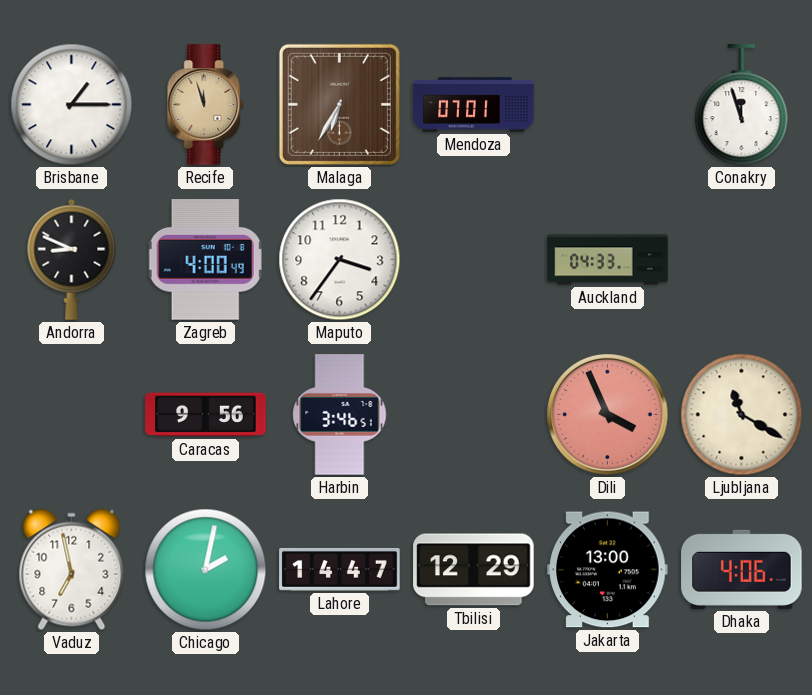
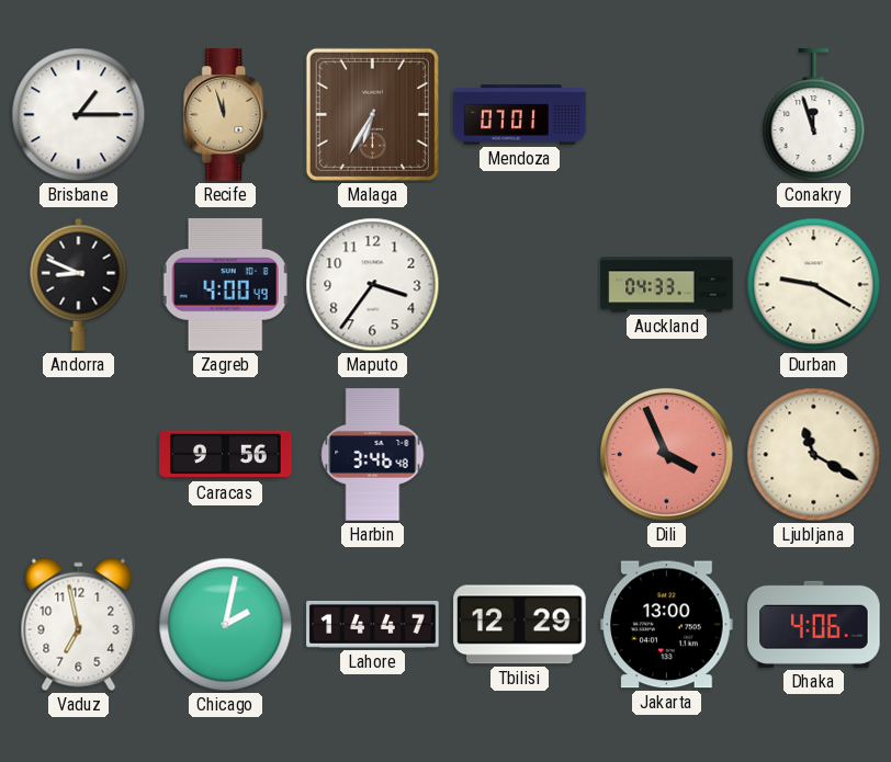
Durban: none -> 9:20
Harbin: 3:46:51 -> 3:46:48
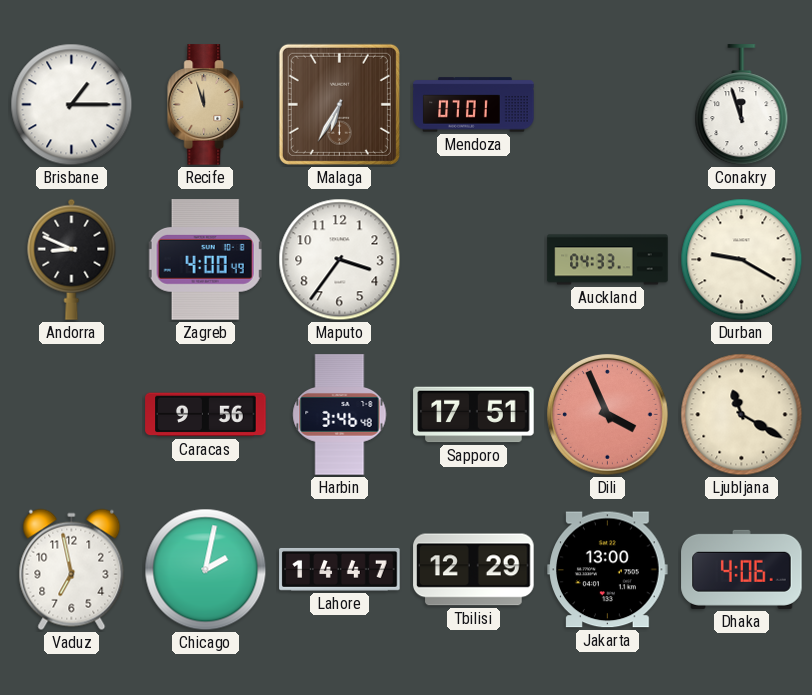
Sapporo: none -> 17:51
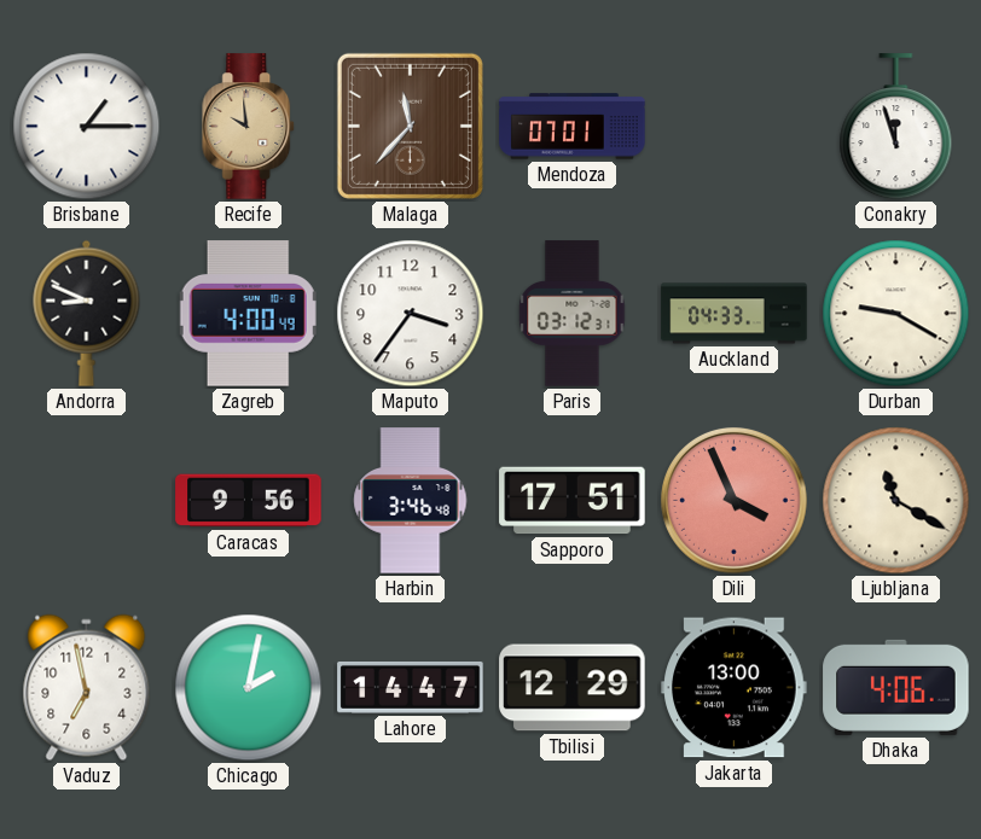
Recife: 11:57 -> 9:59
Malaga: 6:35 -> 11:37
Paris: none -> 03:12
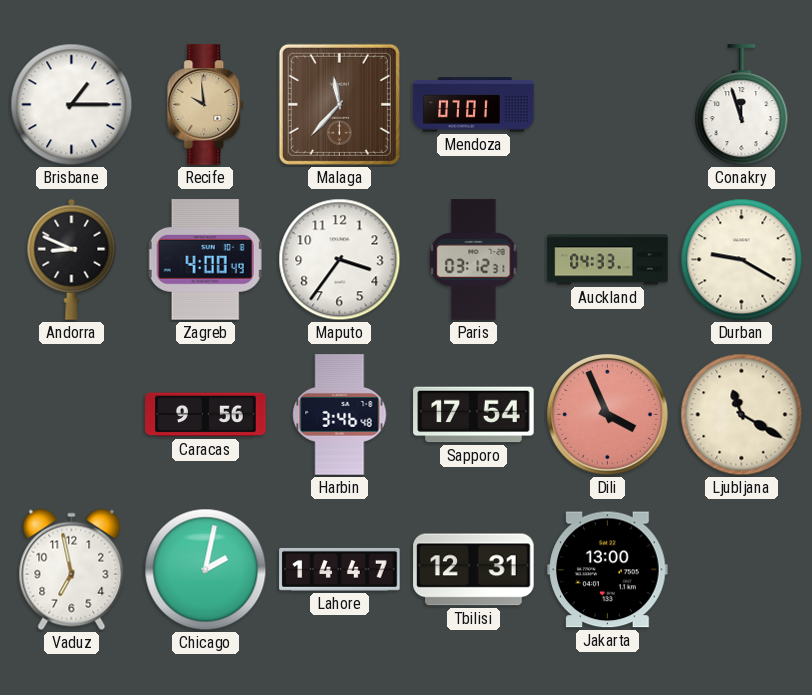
Sapporo: 17:51 -> 17:54
Tbilisi: 12:29 -> 12:31
Dhaka: 4:06 -> none
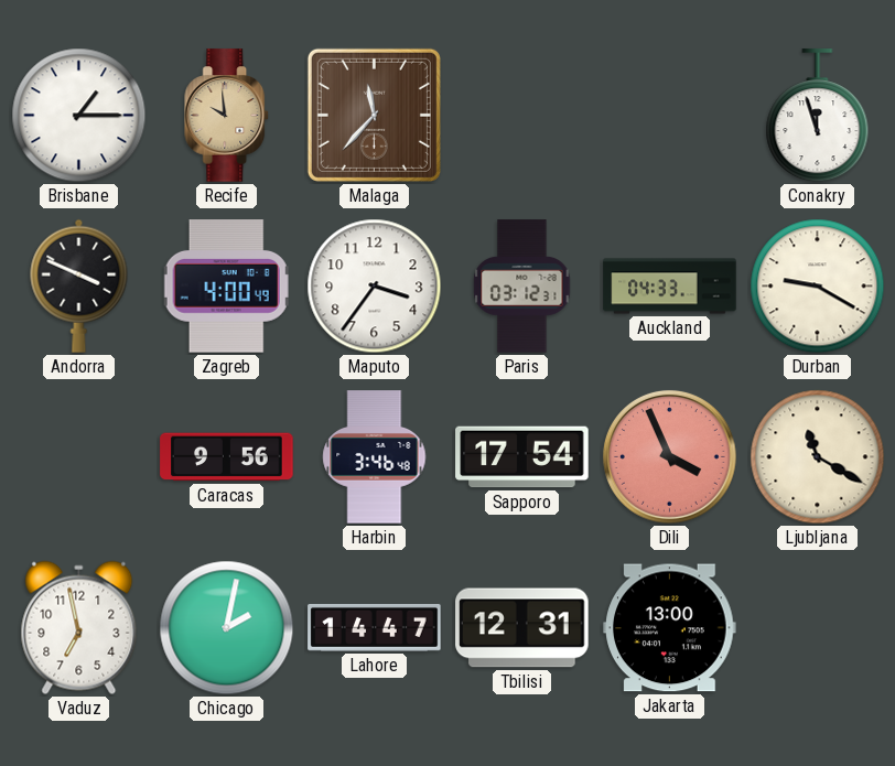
Mendoza: 07:01 -> none
Andorra: 8:49 -> 3:49
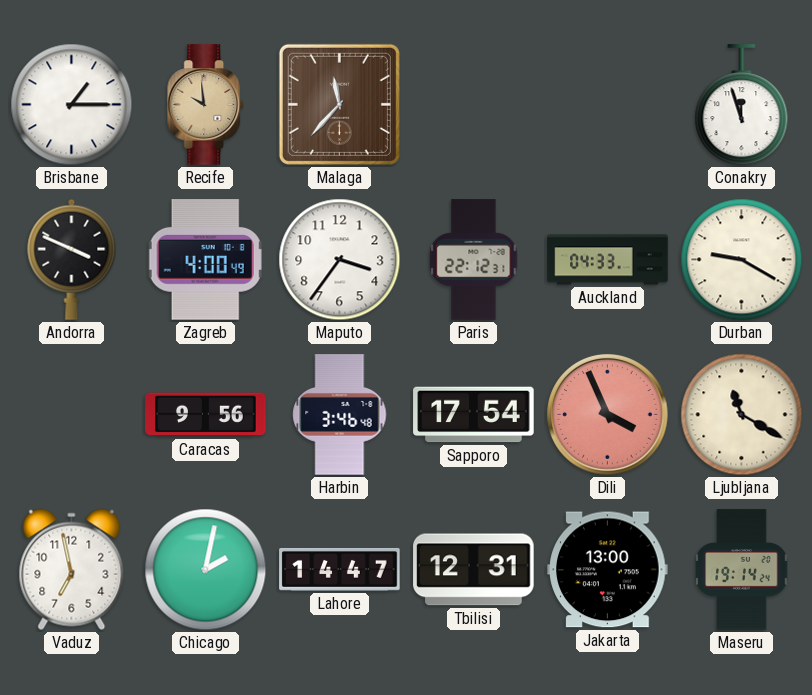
Paris: 03:12 -> 22:12
Maseru: none -> 19:14
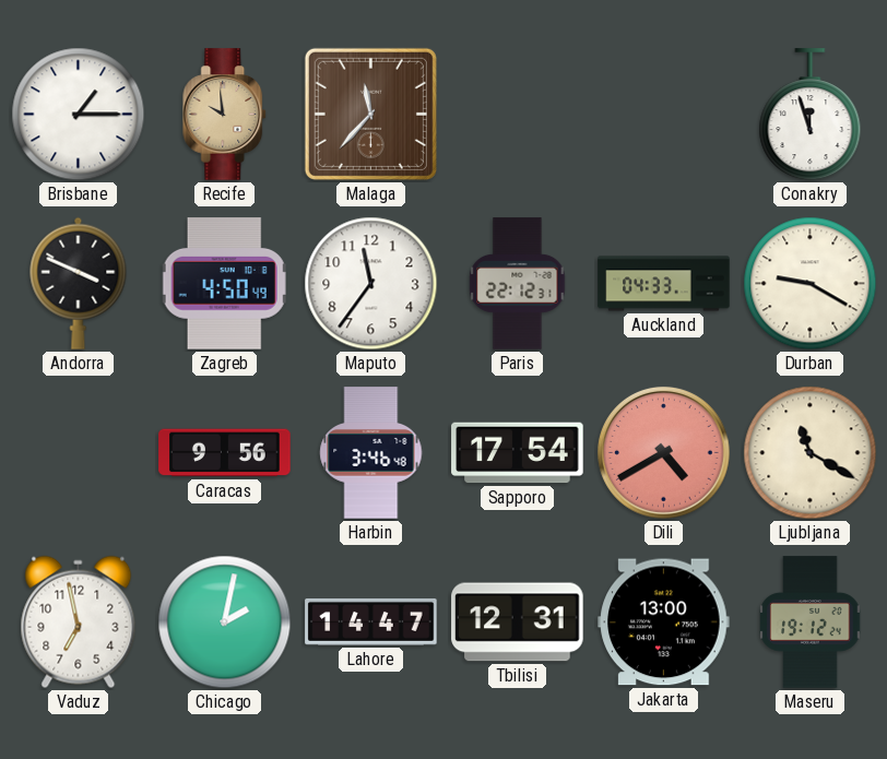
Zagreb: 4:00 -> 4:50
Maputo: 3:36 -> 11:36
Dili: 3:56 -> 4:40
Maseru: 19:14 -> 19:12
